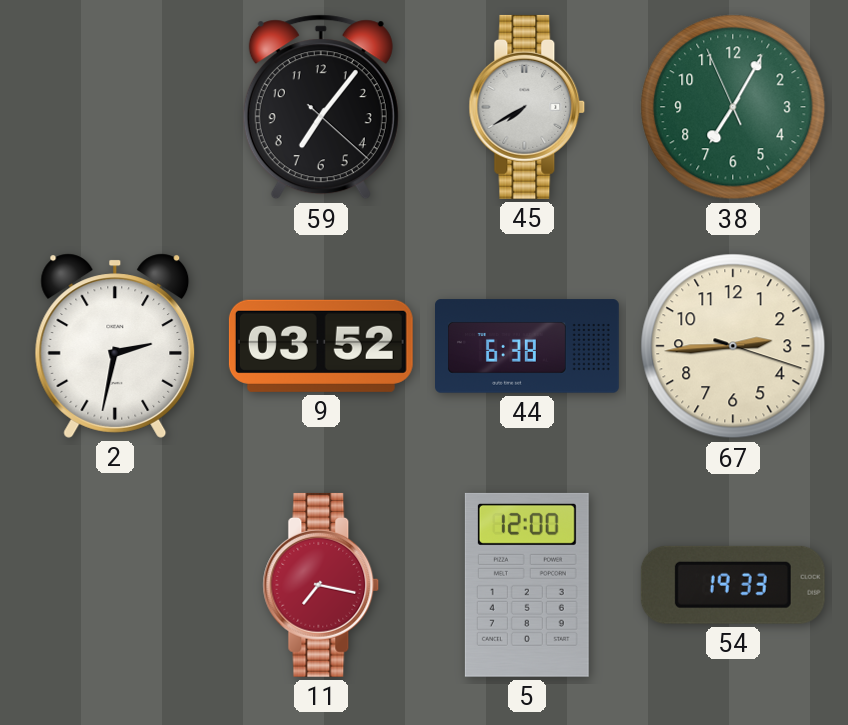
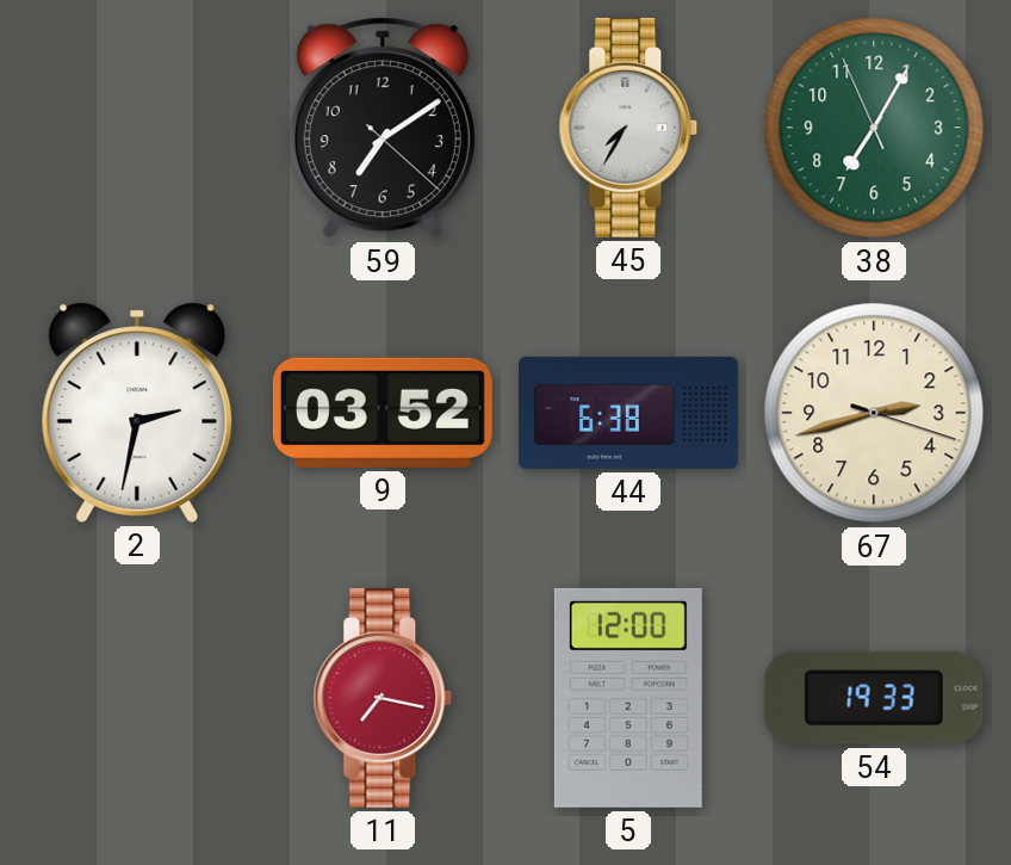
59: 7:06 -> 7:09
45: 7:40 -> 7:35
67: 2:44 -> 2:42
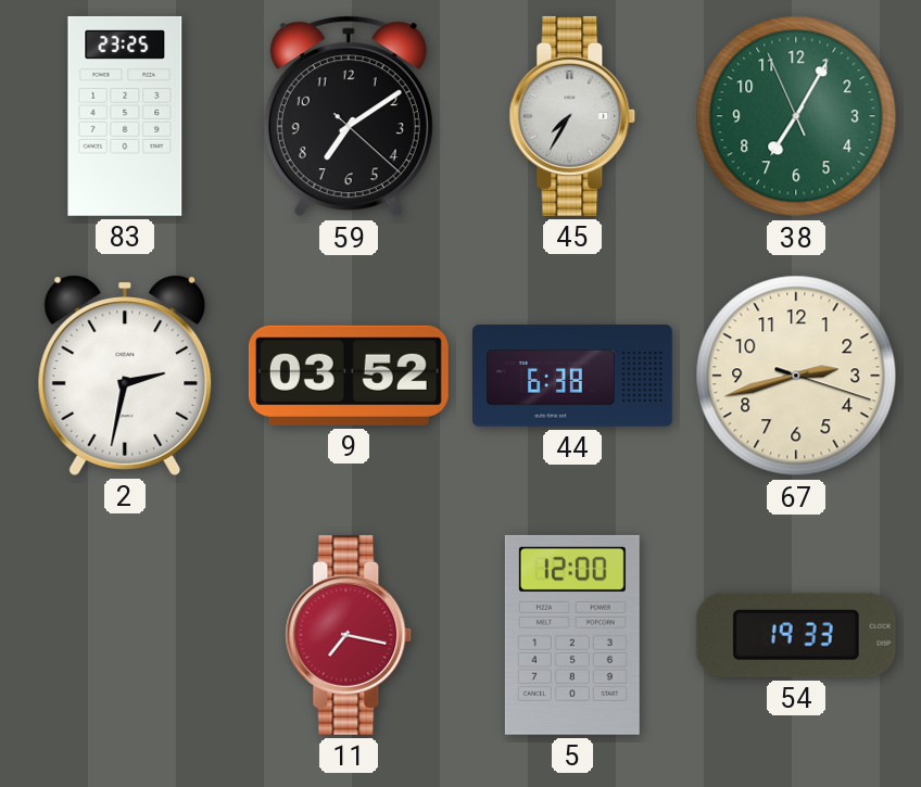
83: none -> 23:25
